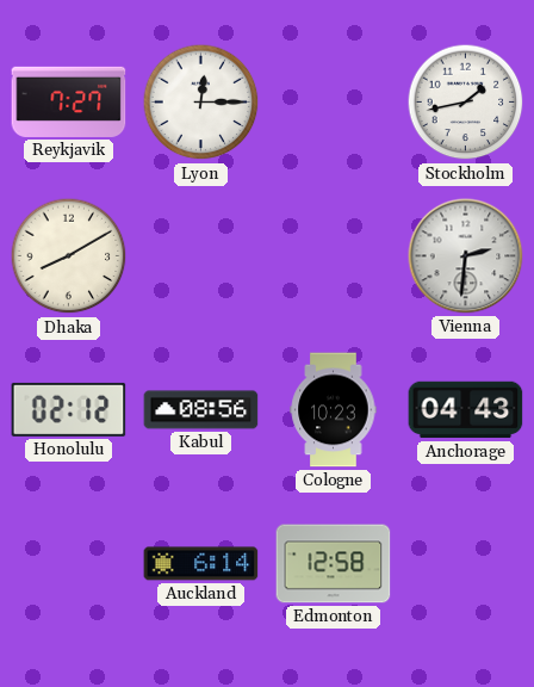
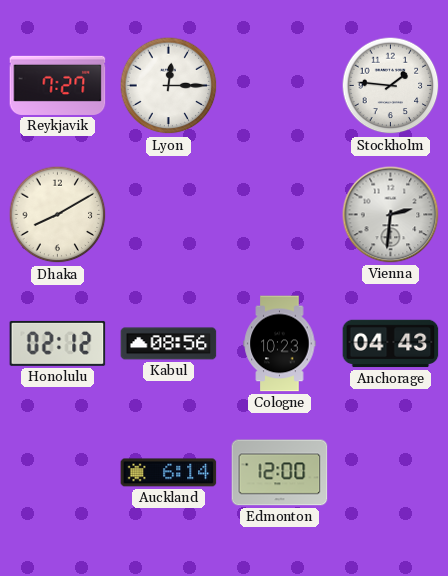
Stockholm: 1:43 -> 1:46
Edmonton: 12:58 -> 12:00
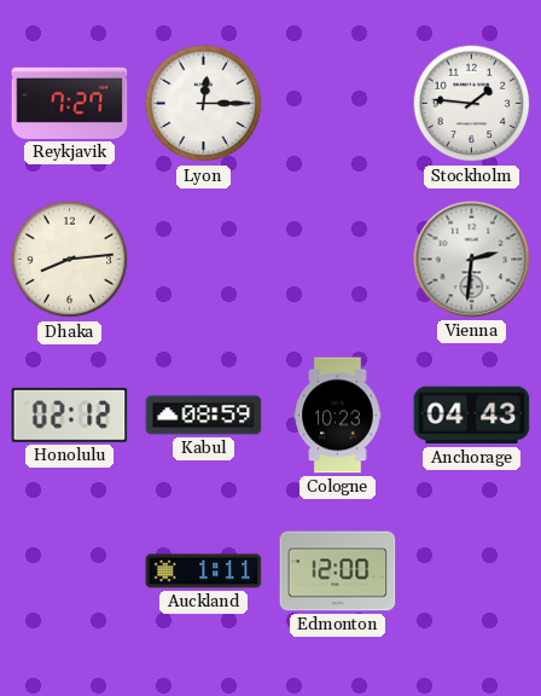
Dhaka: 8:10 -> 8:14
Kabul: 08:56 -> 08:59
Auckland: 6:14 -> 1:11
